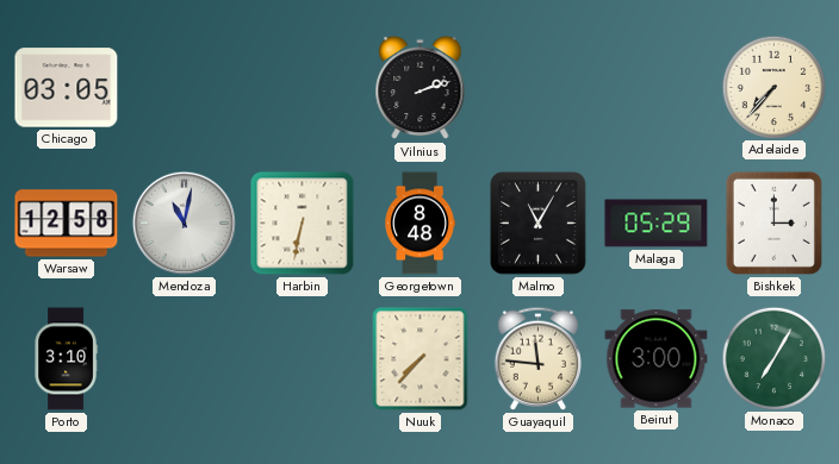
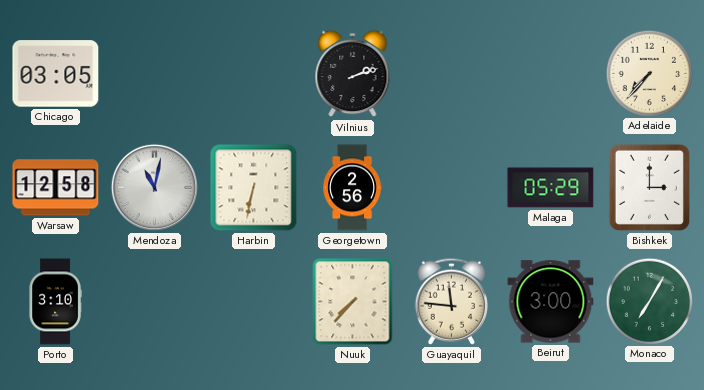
Georgetown: 8:48 -> 2:56
Malmo: 11:05 -> none
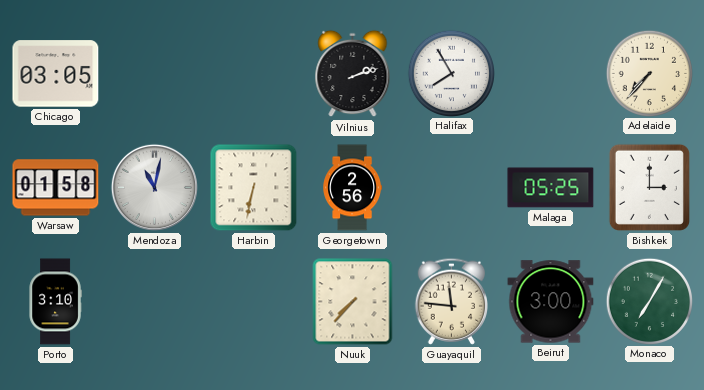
Halifax: none -> 7:55
Warsaw: 12:58 -> 01:58
Malaga: 05:29 -> 05:25
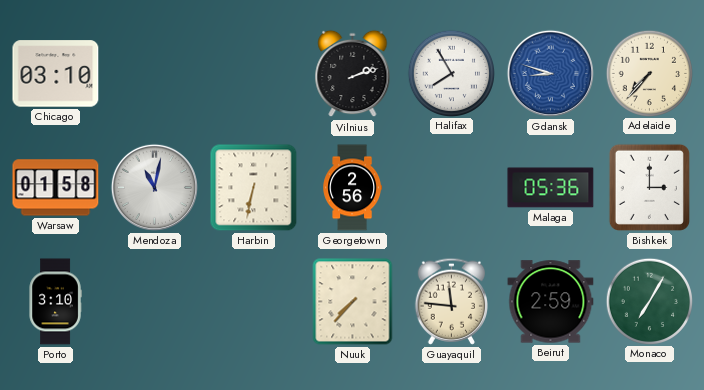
Chicago: 03:05 -> 03:10
Gdansk: none -> 8:48
Malaga: 05:25 -> 05:36
Beirut: 3:00 -> 2:59
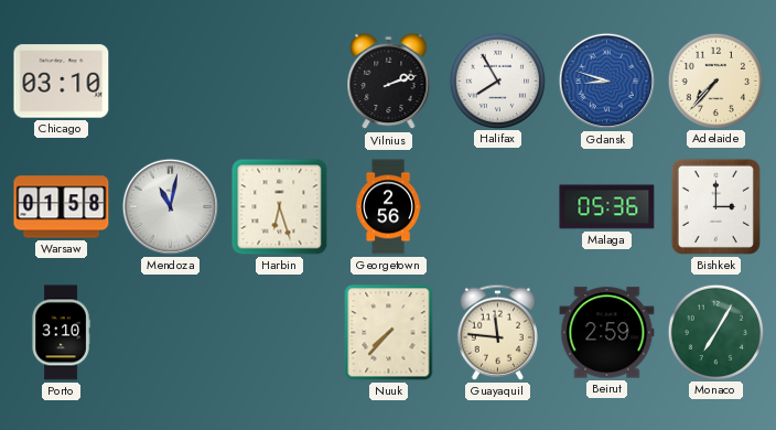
Harbin: 6:32 -> 6:27
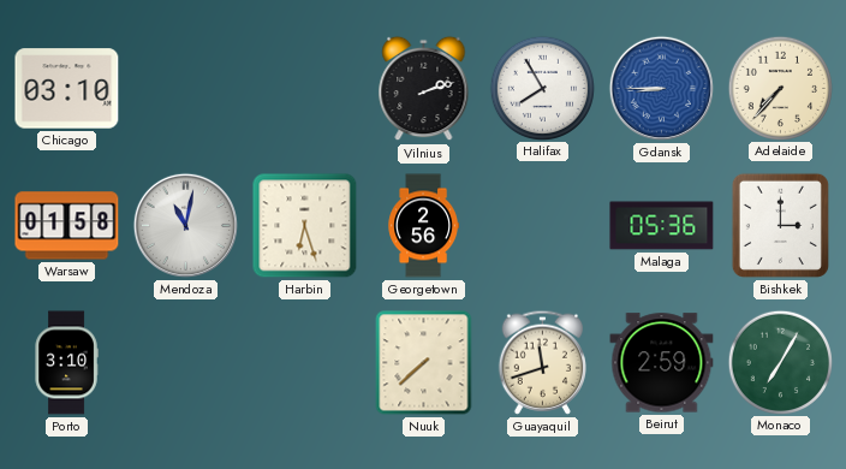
Gdansk: 8:48 -> 8:45
Nuuk: 7:37 -> 7:38
Guayaquil: 11:46 -> 11:42
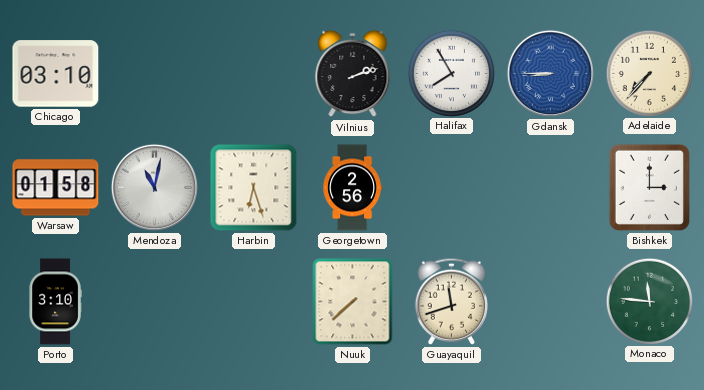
Malaga: 05:36 -> none
Beirut: 2:59 -> none
Monaco: 7:05 -> 11:46
